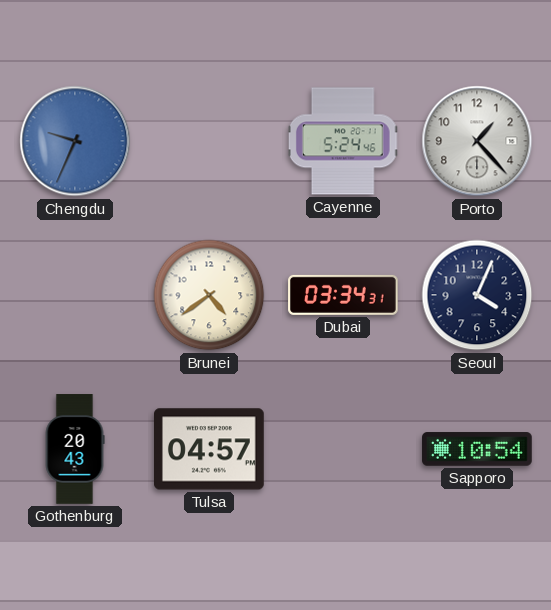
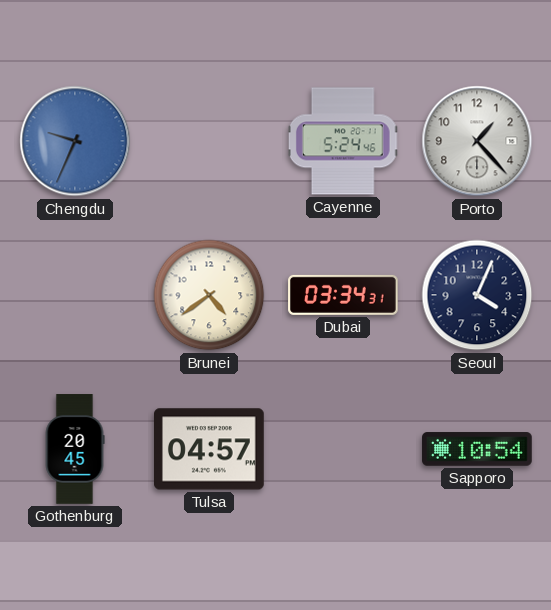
Gothenburg: 20:43 -> 20:45
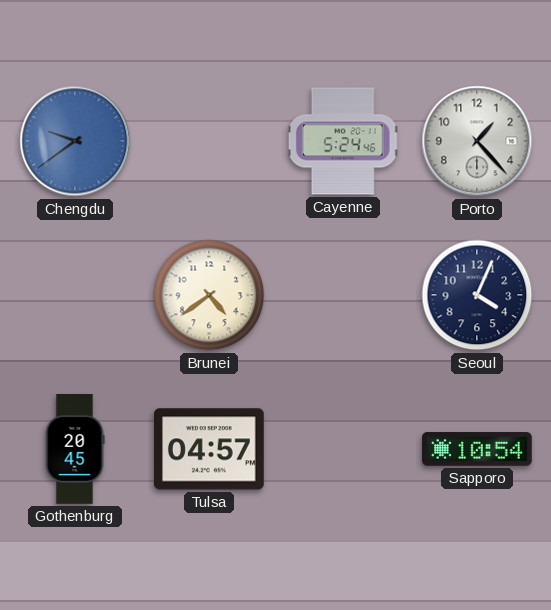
Chengdu: 9:34 -> 9:39
Dubai: 03:34 -> none
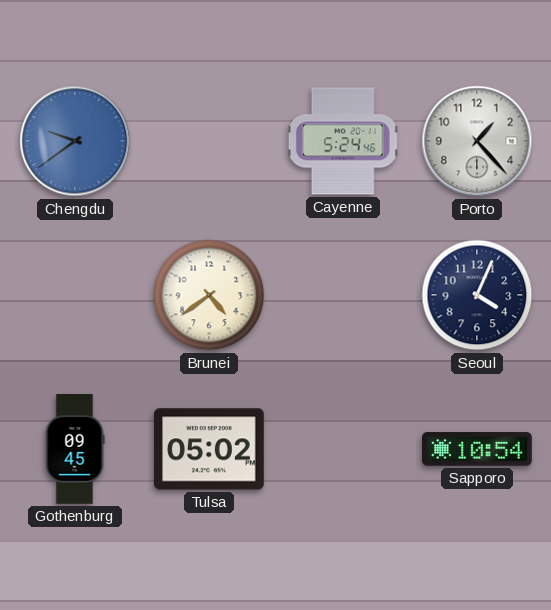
Gothenburg: 20:45 -> 09:45
Tulsa: 04:57 -> 05:02
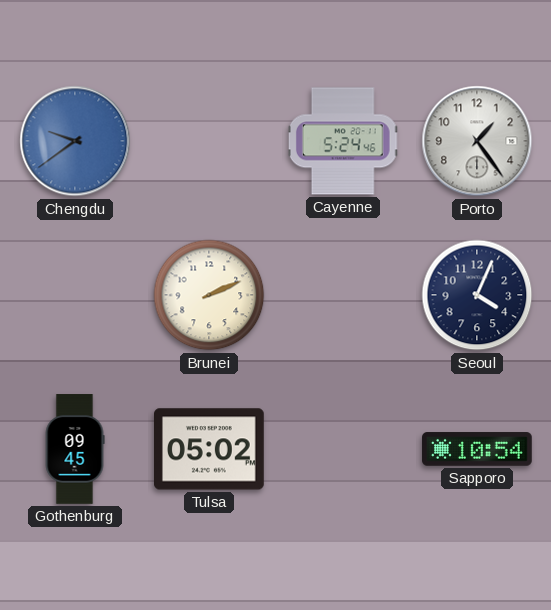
Porto: 1:23 -> 1:24
Brunei: 4:39 -> 2:11
